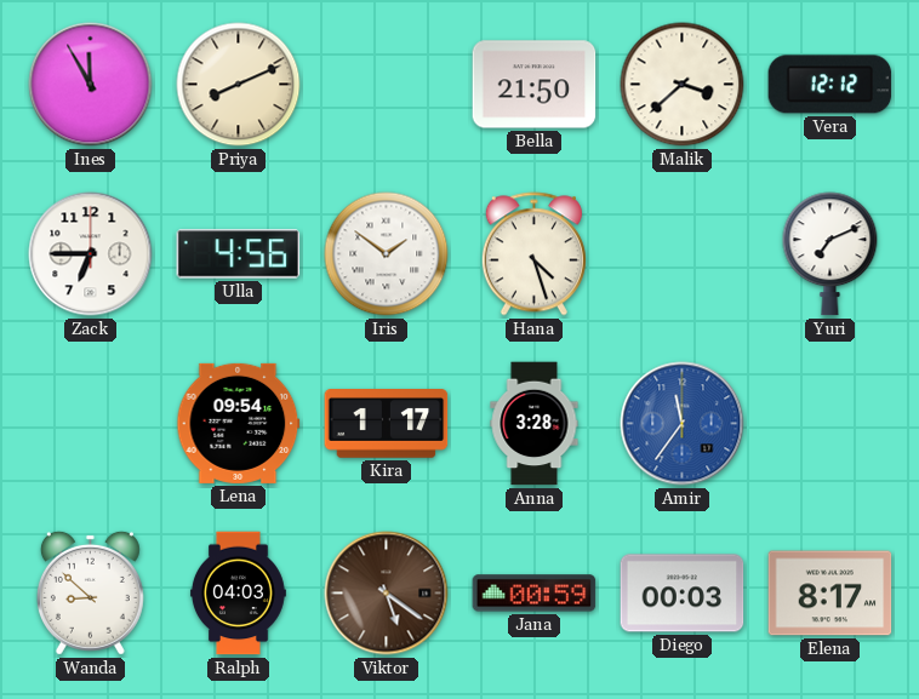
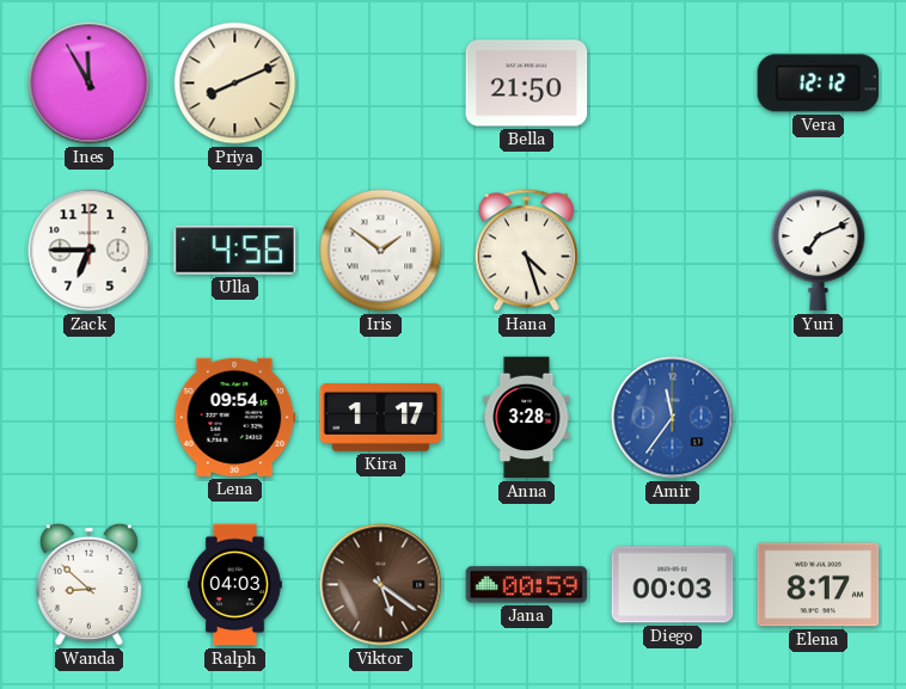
Malik: 3:38 -> none
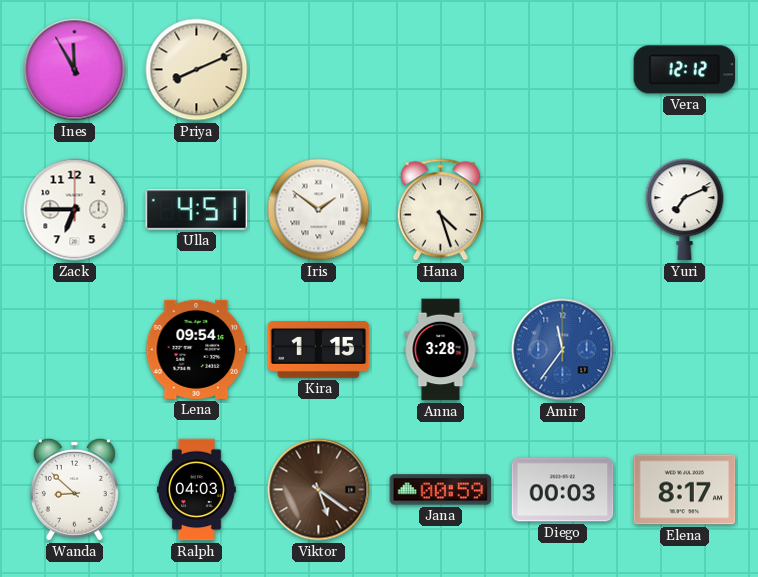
Bella: 21:50 -> none
Ulla: 4:56 -> 4:51
Kira: 1:17 -> 1:15
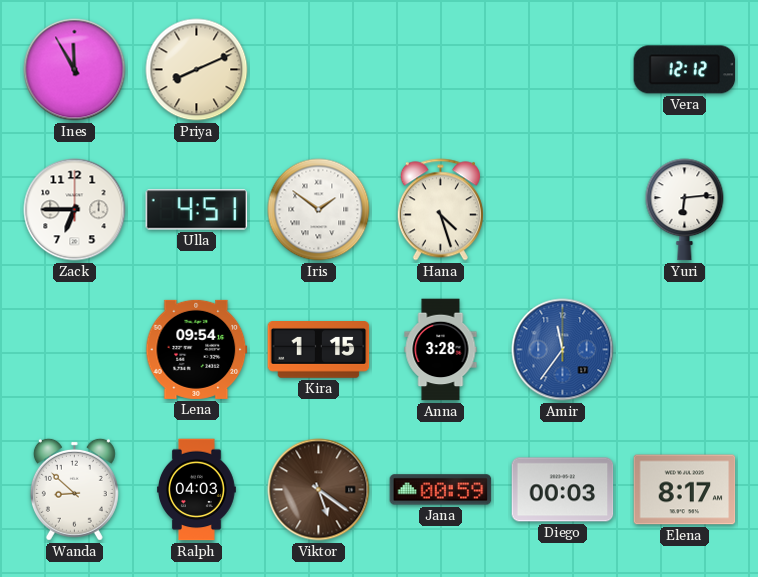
Yuri: 7:11 -> 6:14
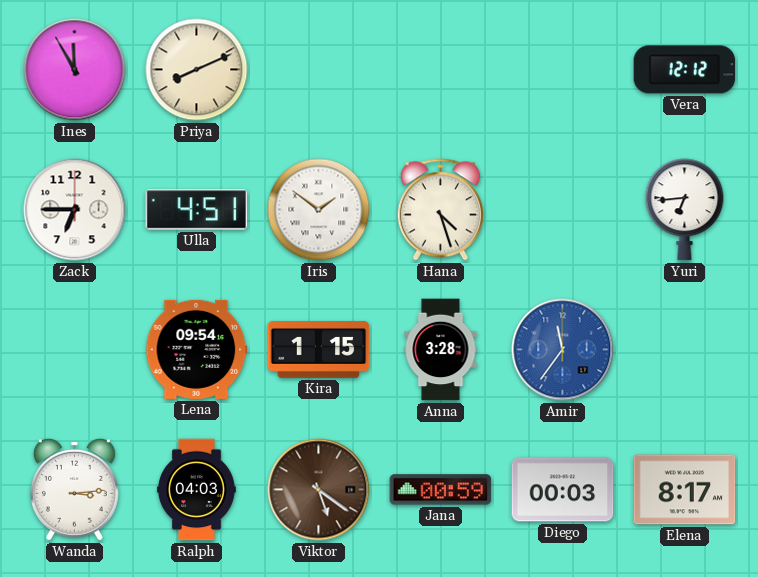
Yuri: 6:14 -> 6:44
Wanda: 8:52 -> 3:14
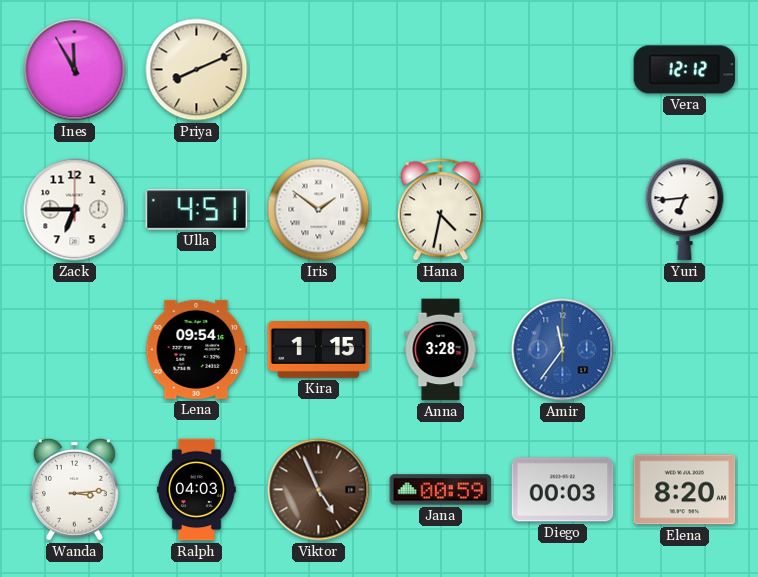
Hana: 4:27 -> 4:32
Viktor: 5:21 -> 4:56
Elena: 8:17 -> 8:20
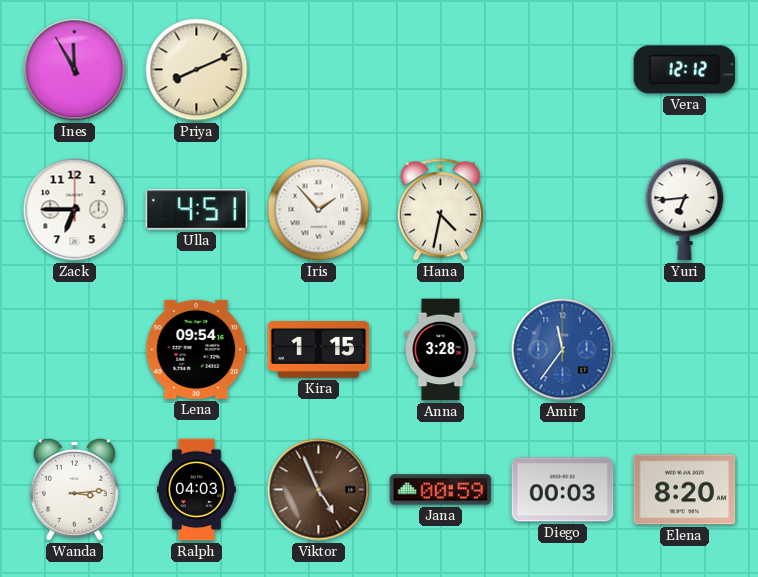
Iris: 1:51 -> 1:53
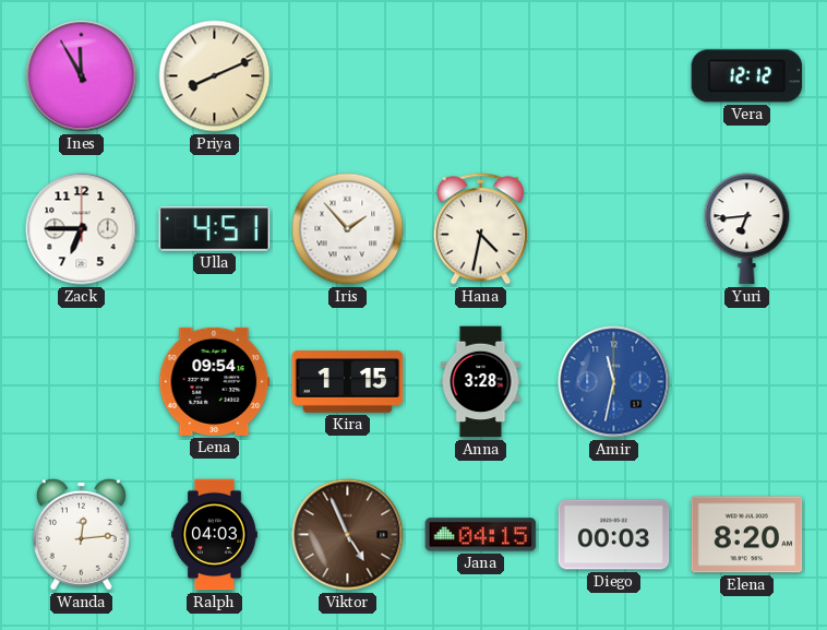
Amir: 11:36 -> 11:32
Wanda: 3:14 -> 12:14
Jana: 00:59 -> 04:15
